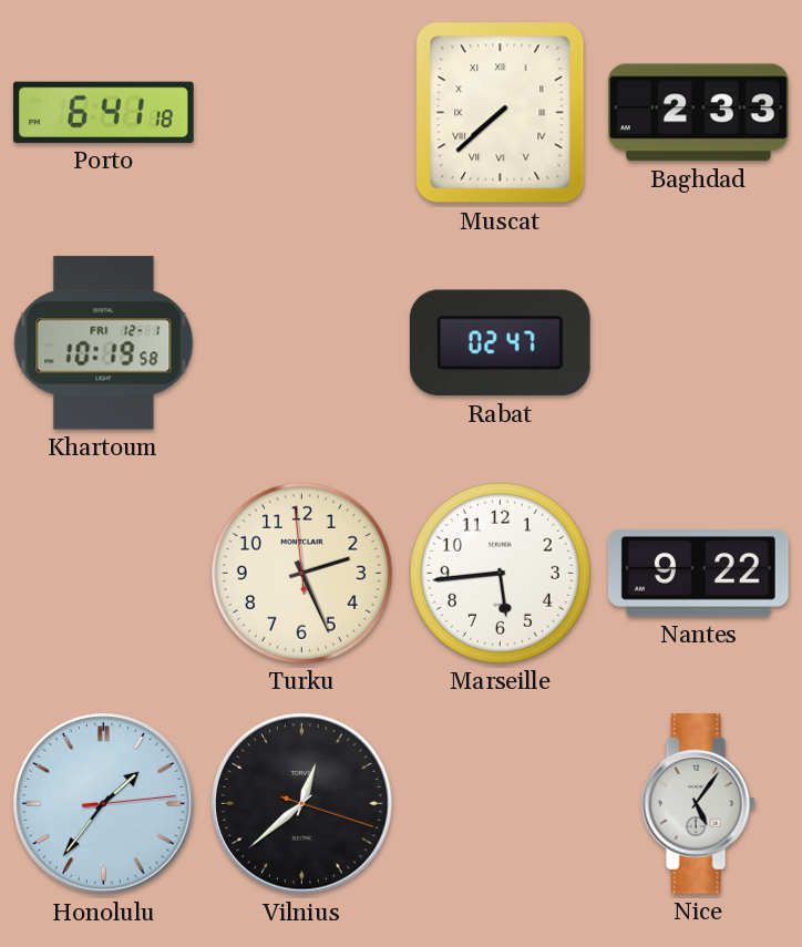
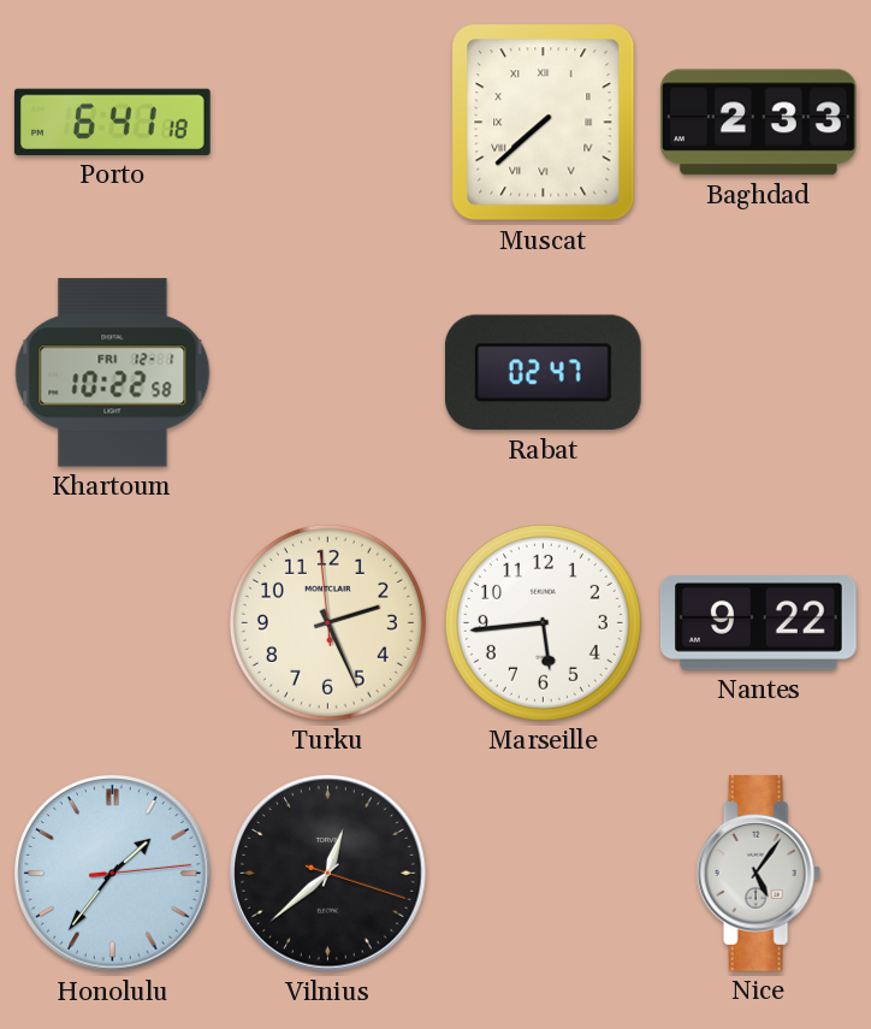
Khartoum: 10:19 -> 10:22
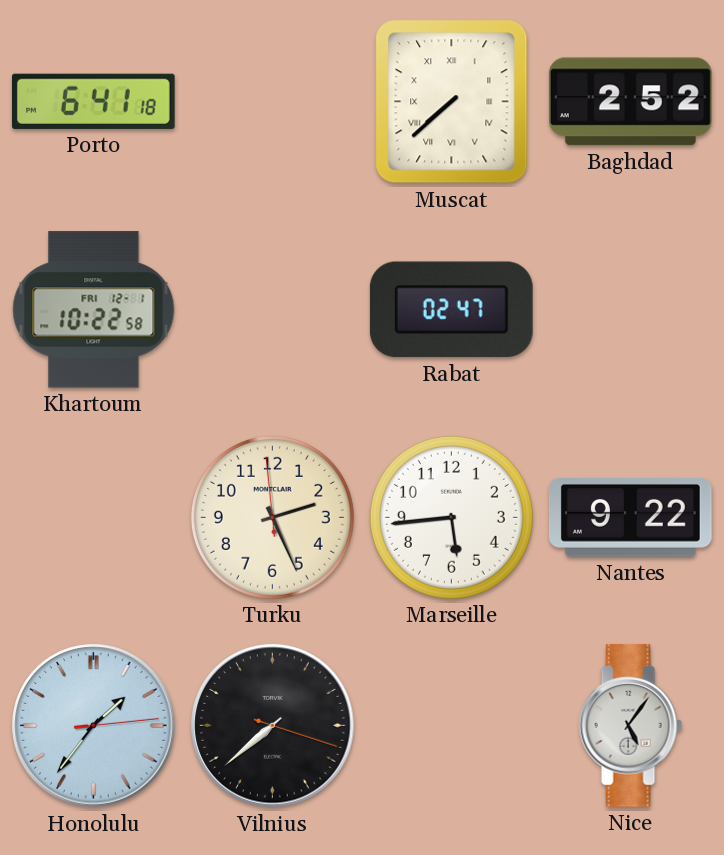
Baghdad: 2:33 -> 2:52
Vilnius: 12:38 -> 7:38
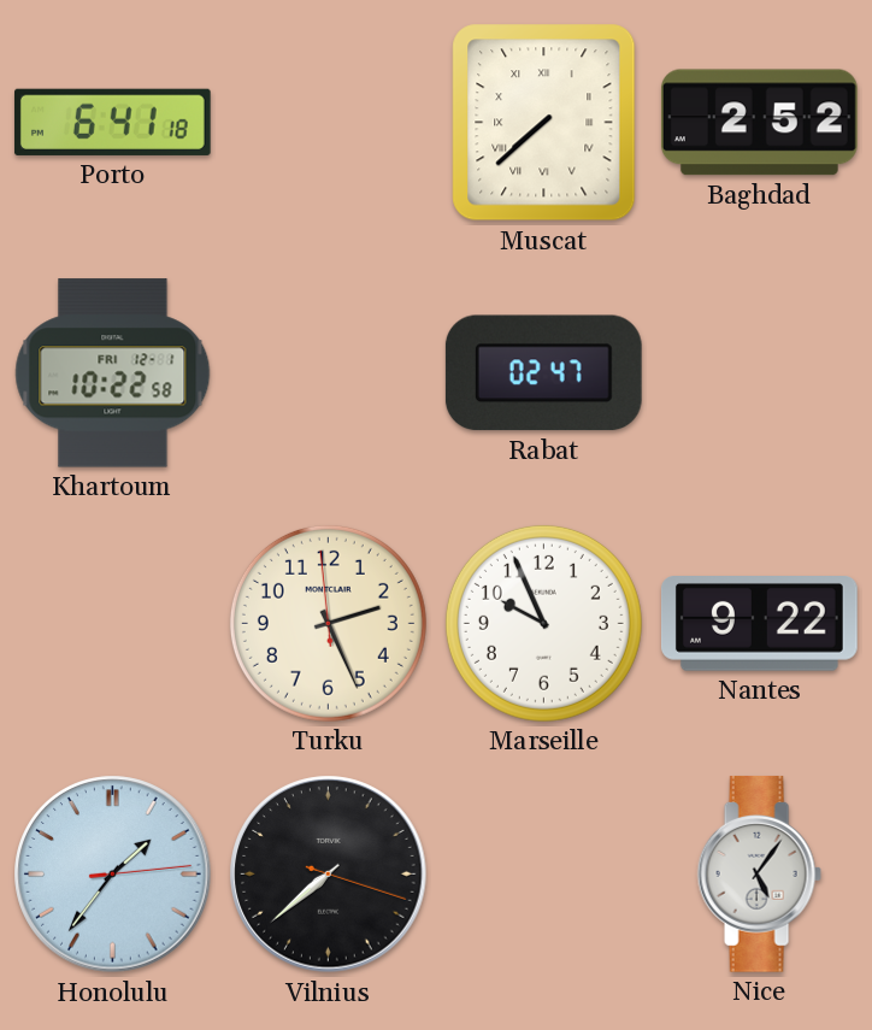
Marseille: 5:44 -> 9:56
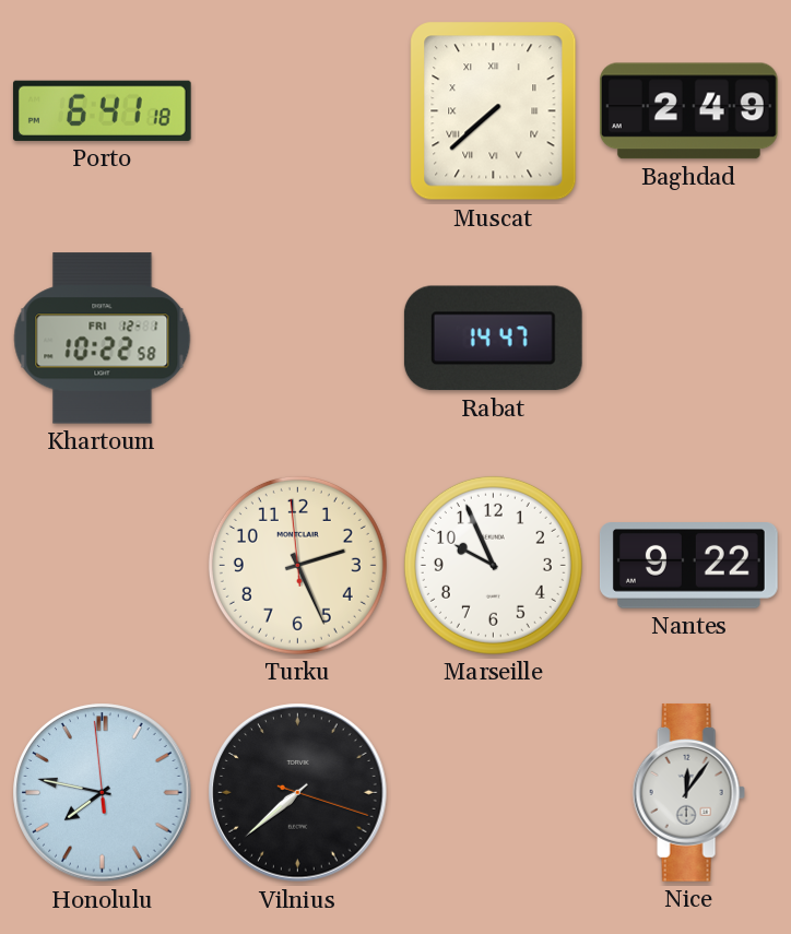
Baghdad: 2:52 -> 2:49
Rabat: 02:47 -> 14:47
Honolulu: 1:36 -> 7:46
Nice: 5:06 -> 12:06
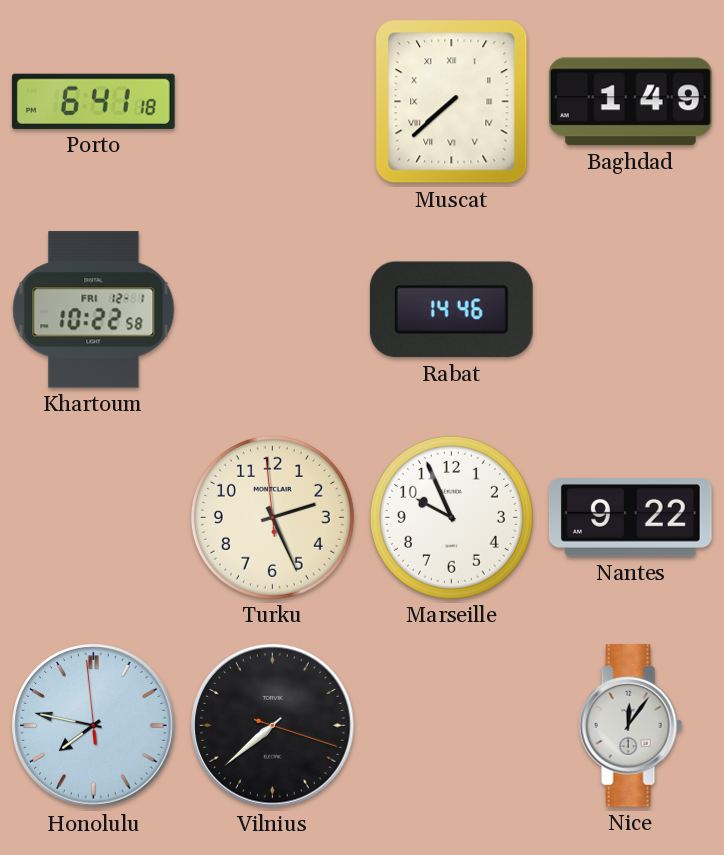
Baghdad: 2:49 -> 1:49
Rabat: 14:47 -> 14:46
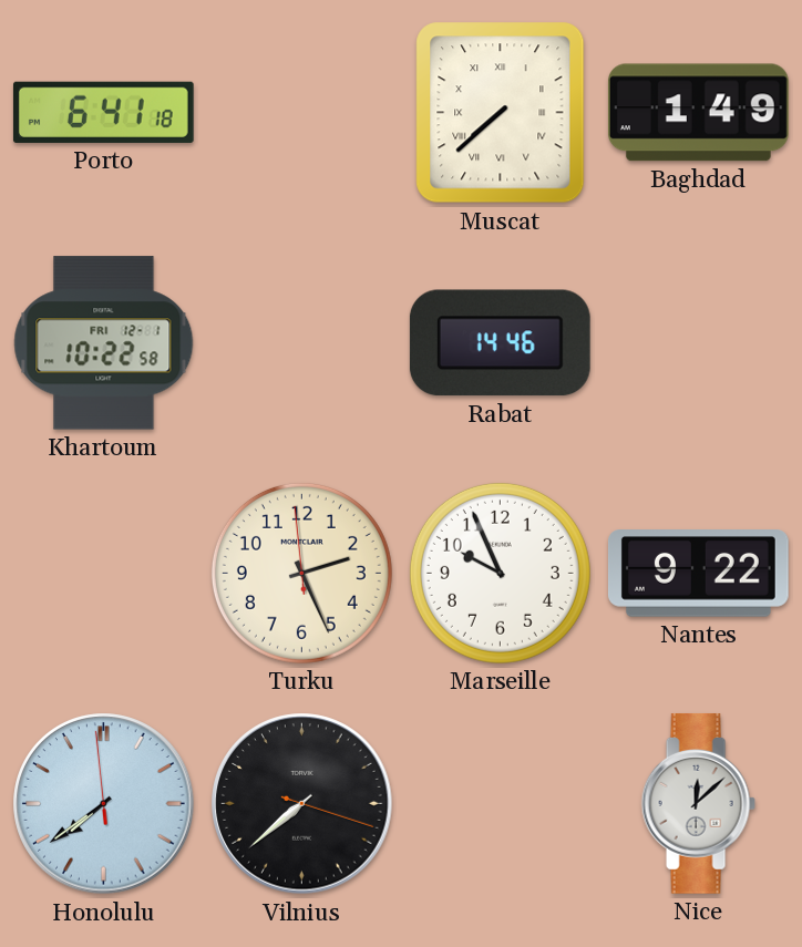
Honolulu: 7:46 -> 7:38
Nice: 12:06 -> 12:08
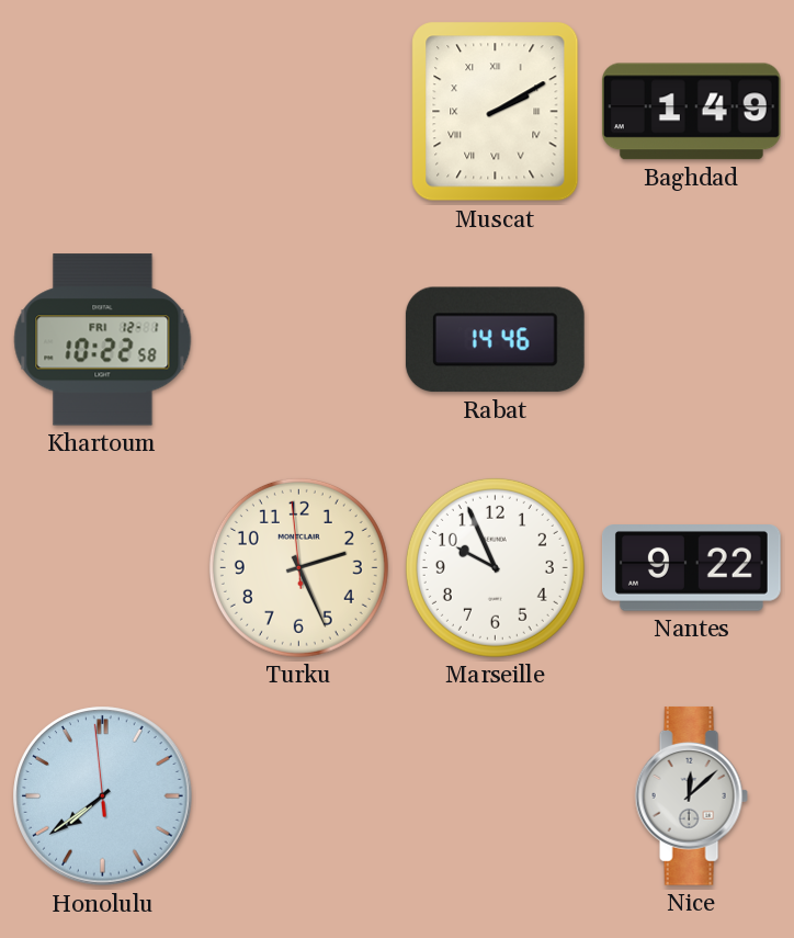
Porto: 6:41 -> none
Muscat: 7:38 -> 2:10
Vilnius: 7:38 -> none
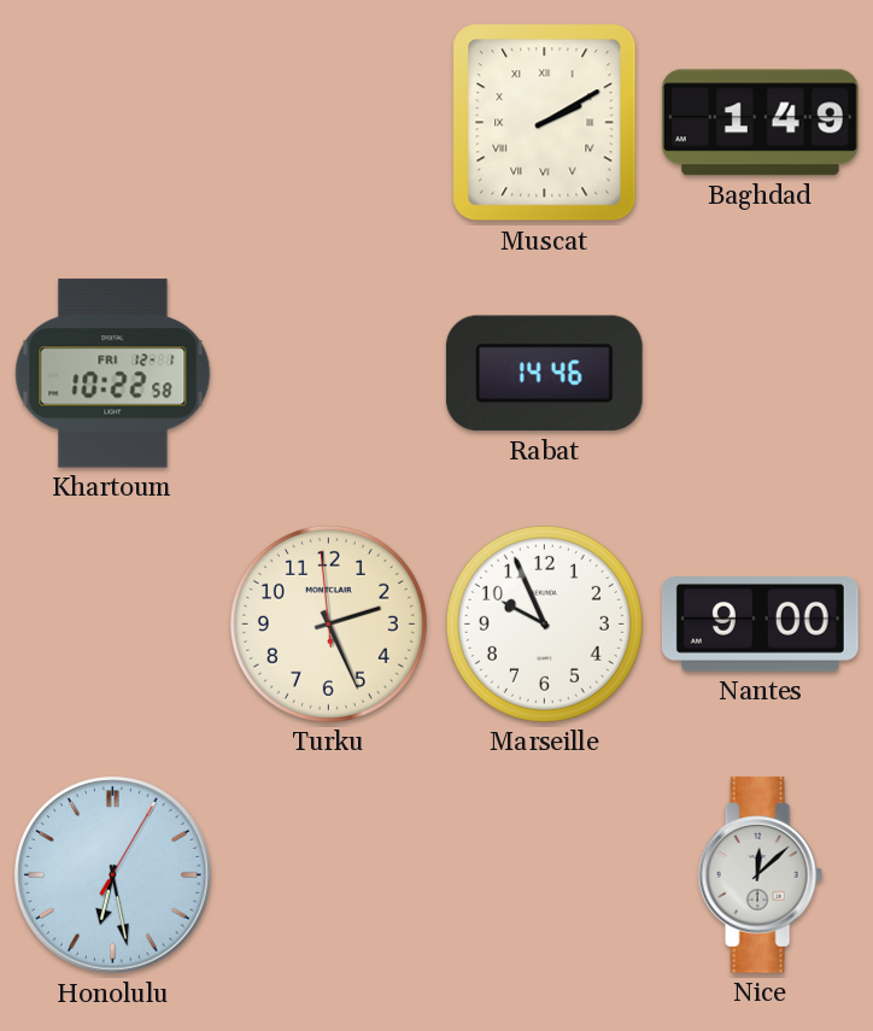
Nantes: 9:22 -> 9:00
Honolulu: 7:38 -> 6:28
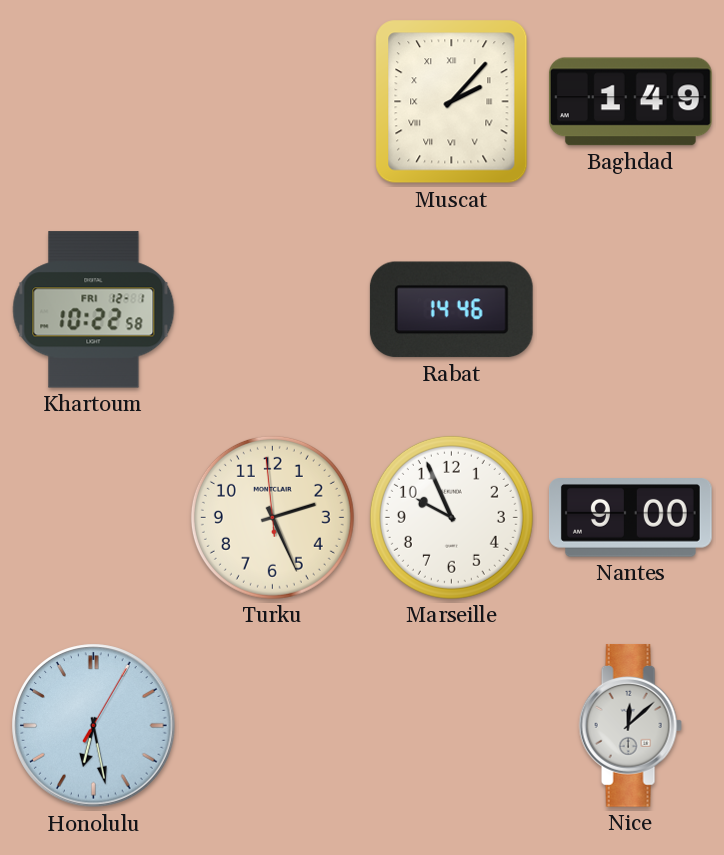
Muscat: 2:10 -> 2:07
